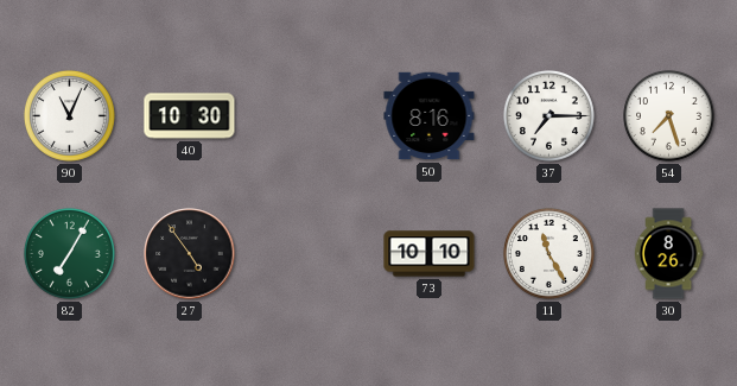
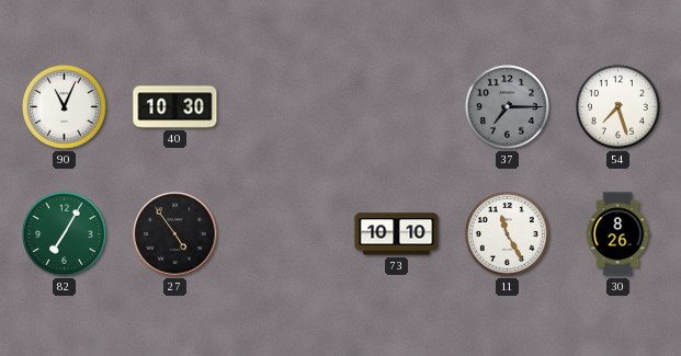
50: 8:16 -> none
37 dial: white -> grey
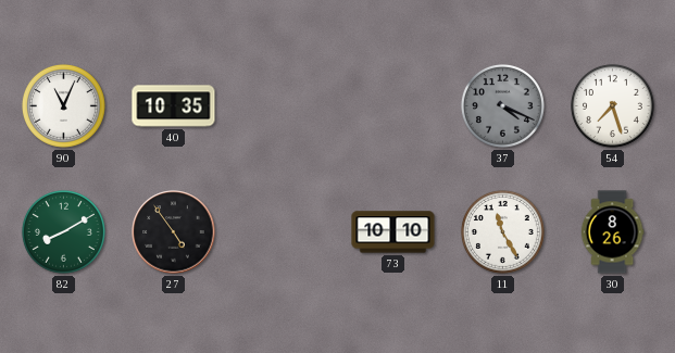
40: 10:30 -> 10:35
37: 7:15 -> 4:19
82: 7:05 -> 8:10
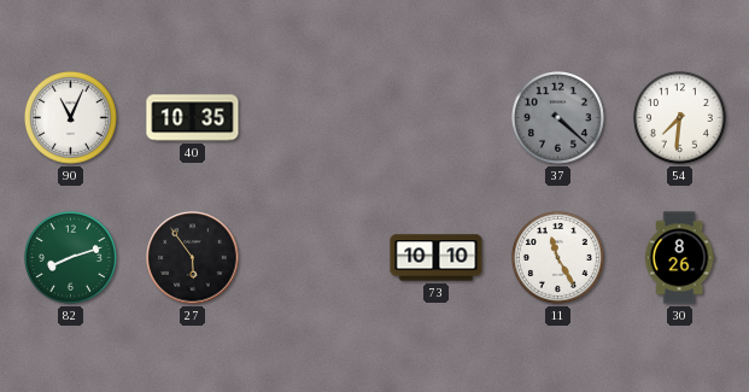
37: 4:19 -> 4:22
54: 7:27 -> 7:31
82: 8:10 -> 8:12
27: 4:54 -> 5:54
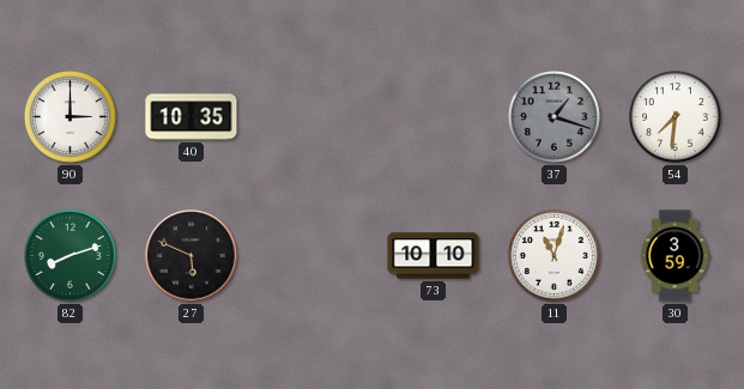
90: 11:04 -> 3:00
37: 4:22 -> 1:18
27: 5:54 -> 5:49
11: 11:25 -> 11:03
30: 8:26 -> 3:59
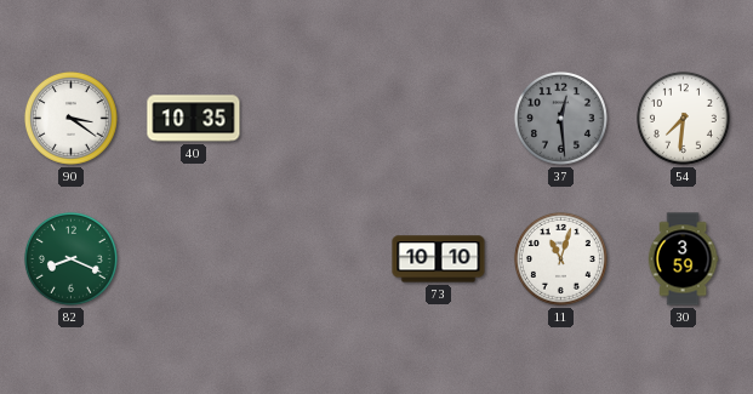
90: 3:00 -> 3:21
37: 1:18 -> 12:29
82: 8:12 -> 8:19
27: 5:49 -> none
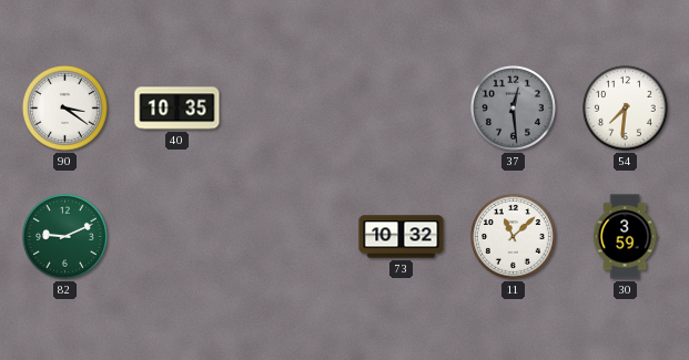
82: 8:19 -> 9:11
73: 10:10 -> 10:32
11: 11:03 -> 11:08
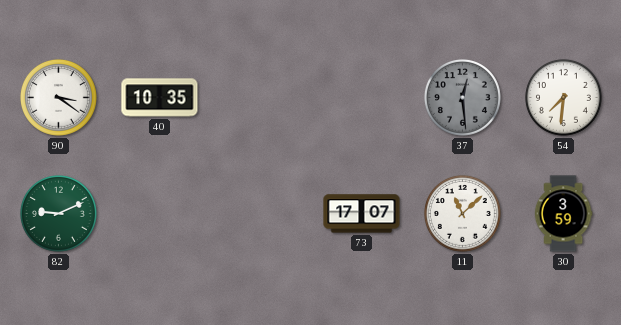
73: 10:32 -> 17:07
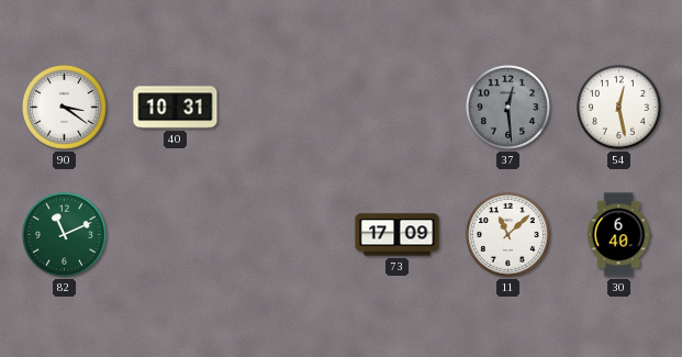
40: 10:35 -> 10:31
54: 7:31 -> 12:28
82: 9:11 -> 11:11
73: 17:07 -> 17:09
30: 3:59 -> 6:40
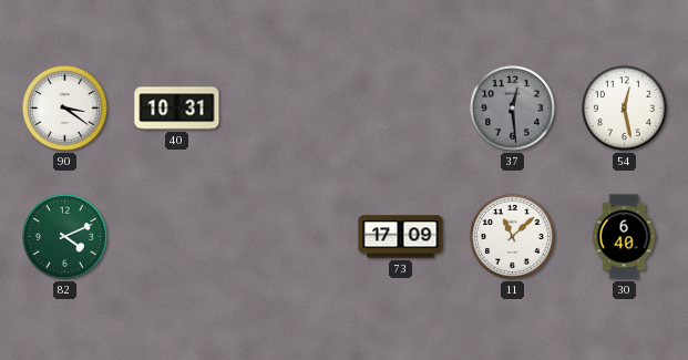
82: 11:11 -> 4:11
